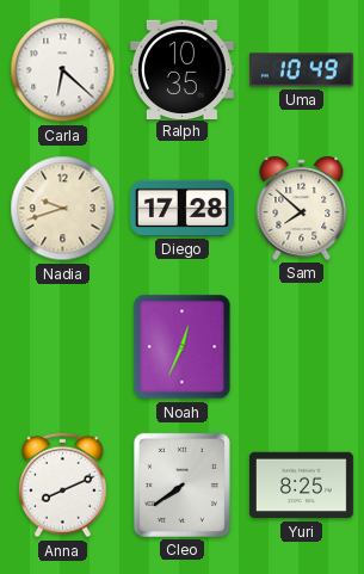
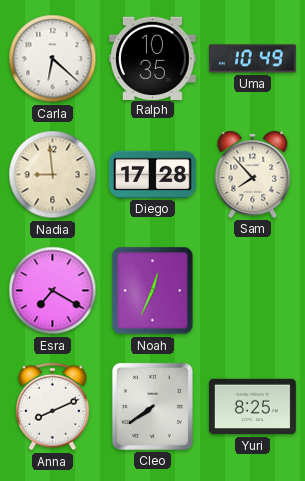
Nadia: 9:42 -> 8:59
Sam: 7:52 -> 7:53
Esra: none -> 7:20
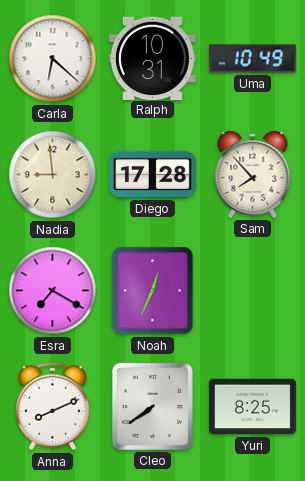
Ralph: 10:35 -> 10:31
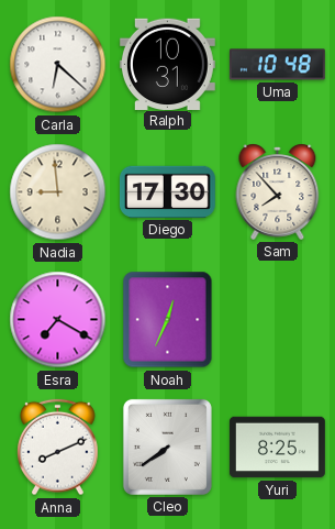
Uma: 10:49 -> 10:48
Diego: 17:28 -> 17:30
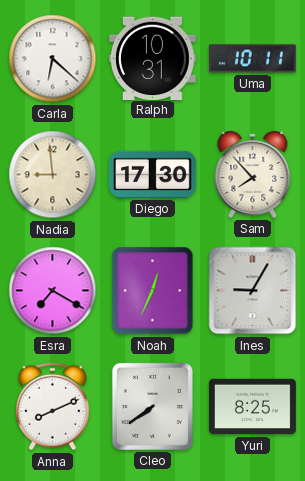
Uma: 10:48 -> 10:11
Ines: none -> 9:05
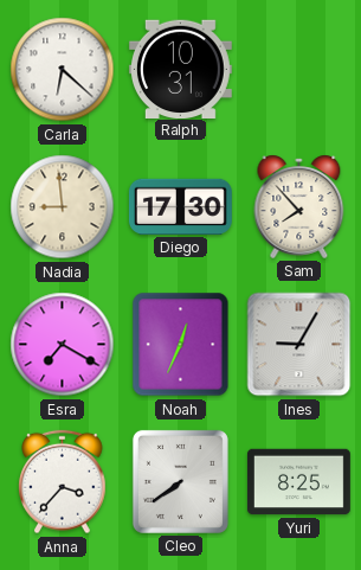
Uma: 10:11 -> none
Anna: 8:11 -> 3:37
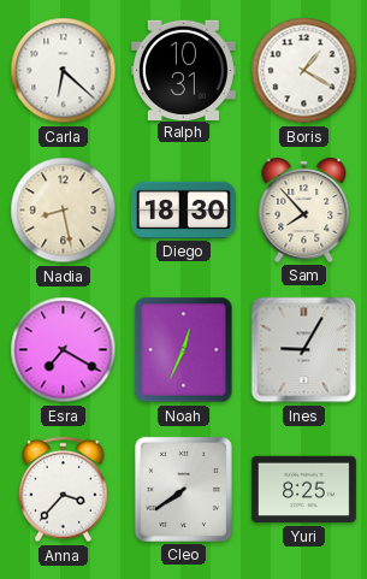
Boris: none -> 1:20
Nadia: 8:59 -> 8:28
Diego: 17:30 -> 18:30
